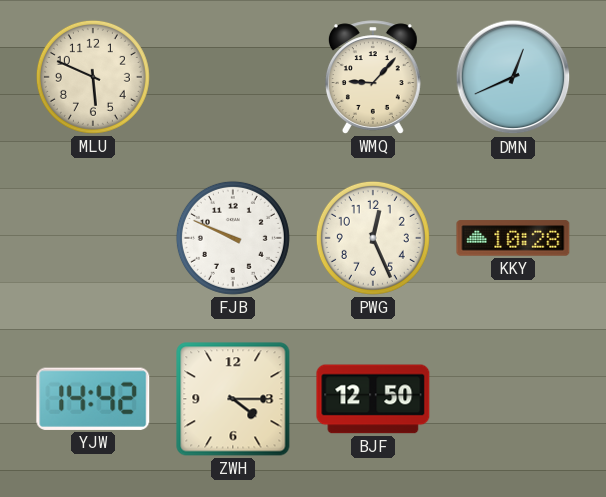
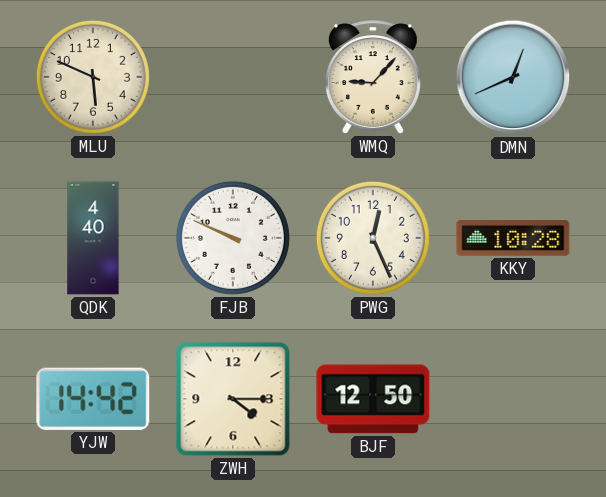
QDK: none -> 4:40
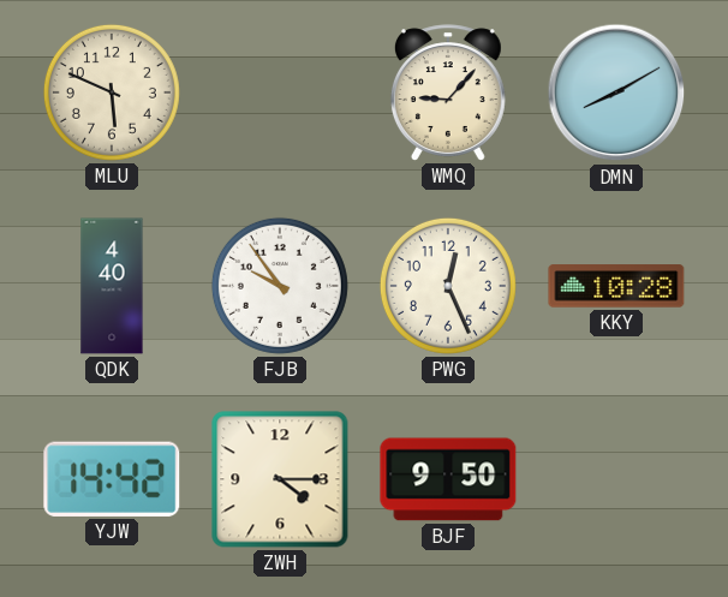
DMN: 12:41 -> 8:10
FJB: 9:49 -> 9:54
BJF: 12:50 -> 9:50
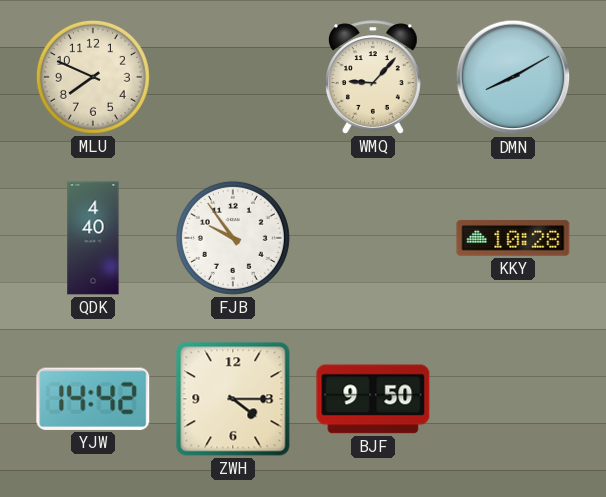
MLU: 5:49 -> 7:49
PWG: 12:26 -> none
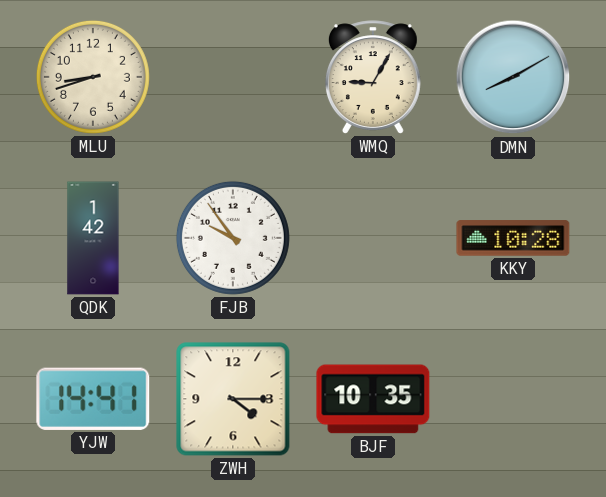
MLU: 7:49 -> 8:42
WMQ: 9:07 -> 9:05
QDK: 4:40 -> 1:42
YJW: 14:42 -> 14:41
BJF: 9:50 -> 10:35
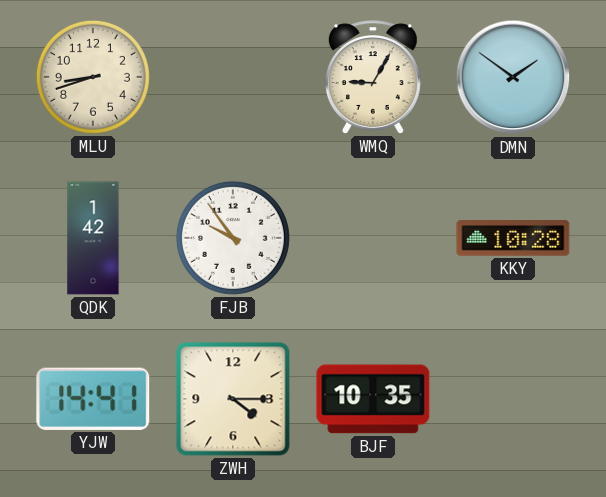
DMN: 8:10 -> 1:51
